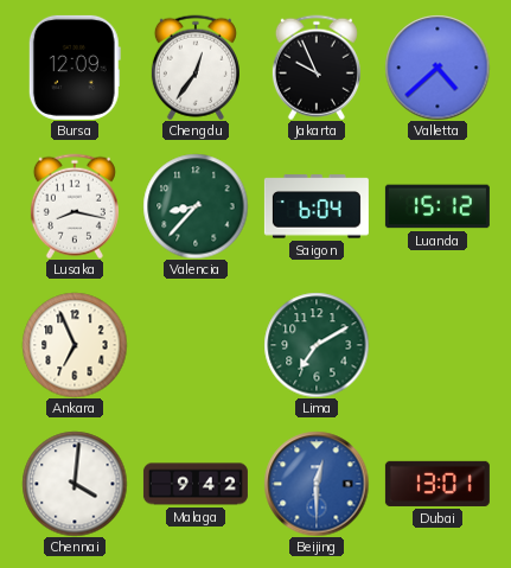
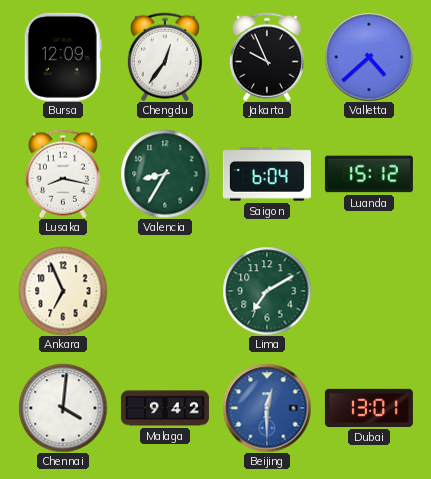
Valencia: 8:37 -> 8:35
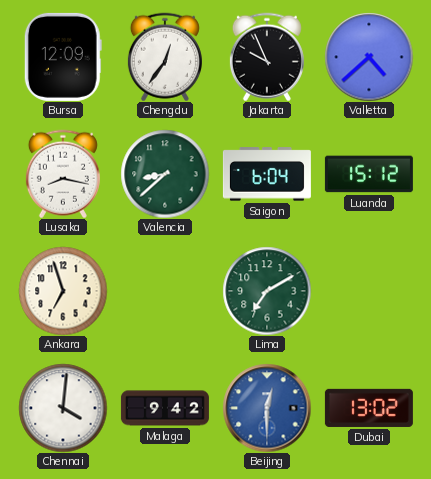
Valencia: 8:35 -> 8:38
Ankara: 6:56 -> 6:57
Dubai: 13:01 -> 13:02
